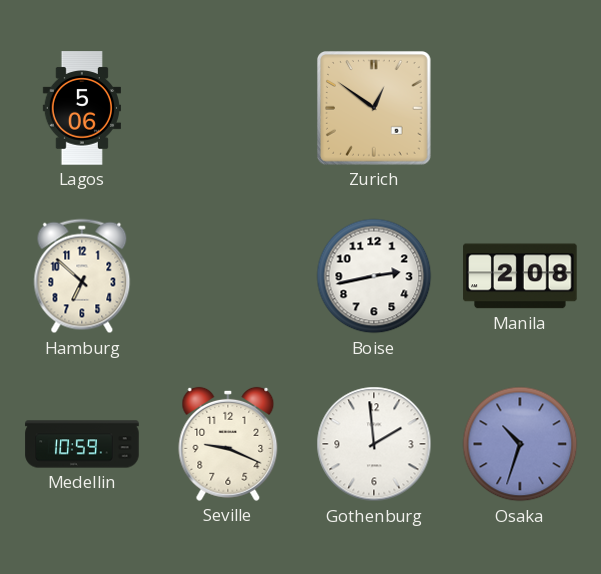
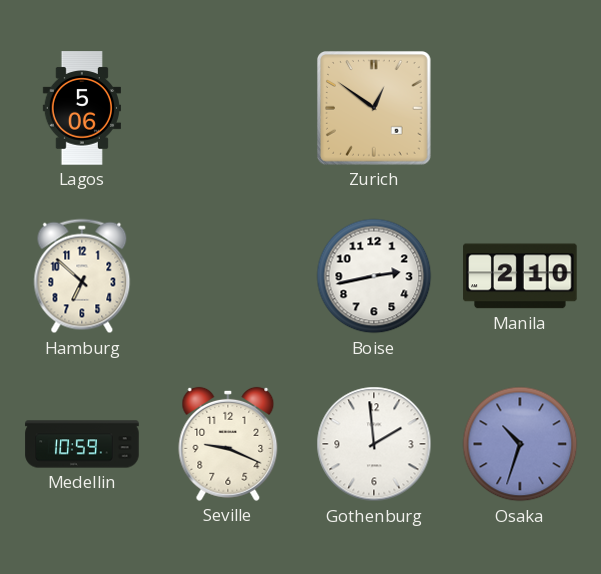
Manila: 2:08 -> 2:10
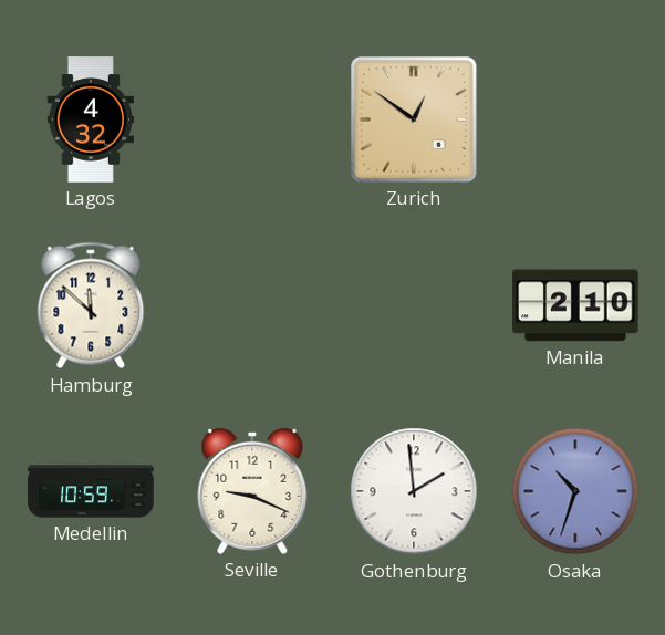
Lagos: 5:06 -> 4:32
Hamburg: 6:52 -> 11:52
Boise: 2:43 -> none
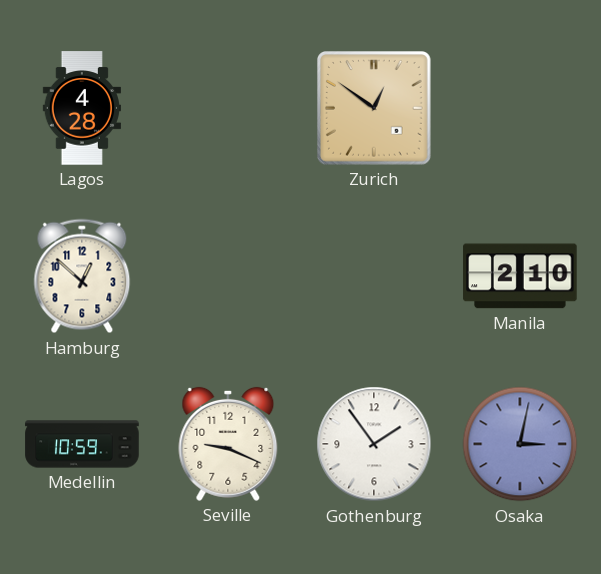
Lagos: 4:32 -> 4:28
Hamburg: 11:52 -> 12:52
Gothenburg: 1:59 -> 1:54
Osaka: 10:33 -> 3:02
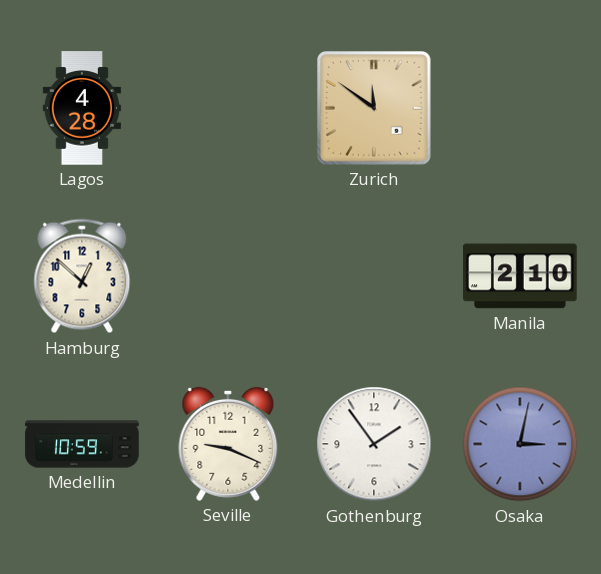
Zurich: 12:51 -> 11:51
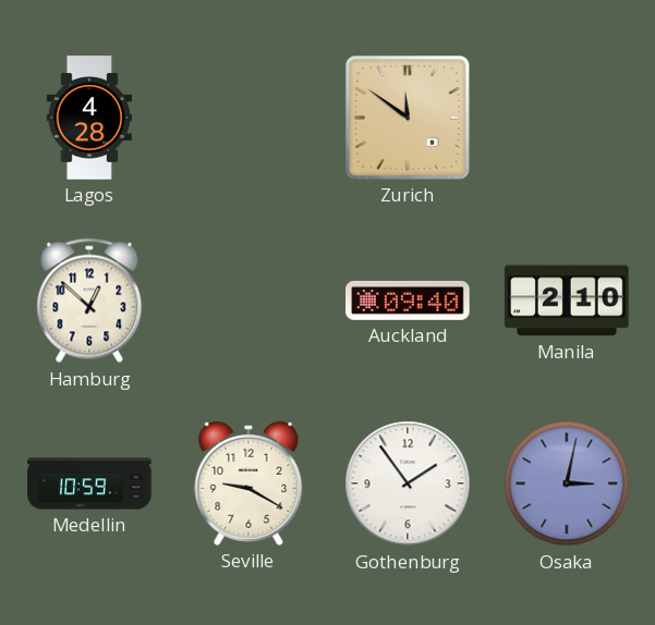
Auckland: none -> 09:40
Seville: 9:19 -> 9:20
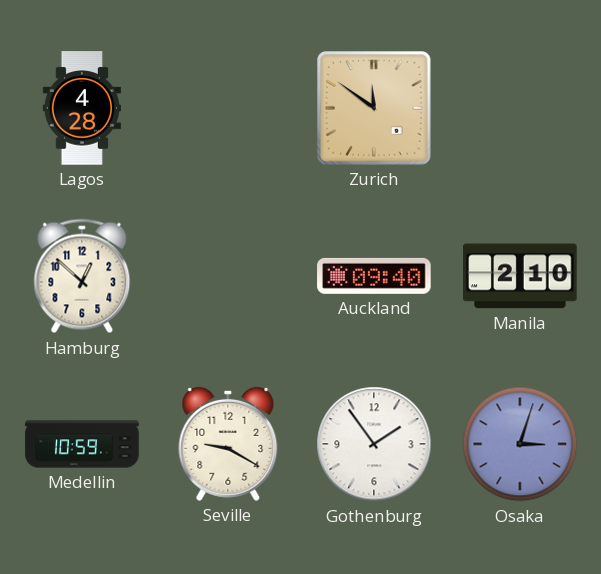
Osaka: 3:02 -> 3:03
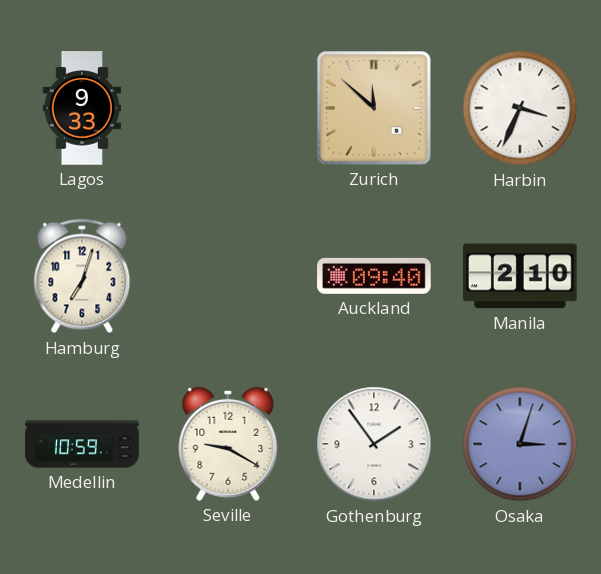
Lagos: 4:28 -> 9:33
Zurich: 11:51 -> 11:52
Harbin: none -> 3:34
Hamburg: 12:52 -> 7:03
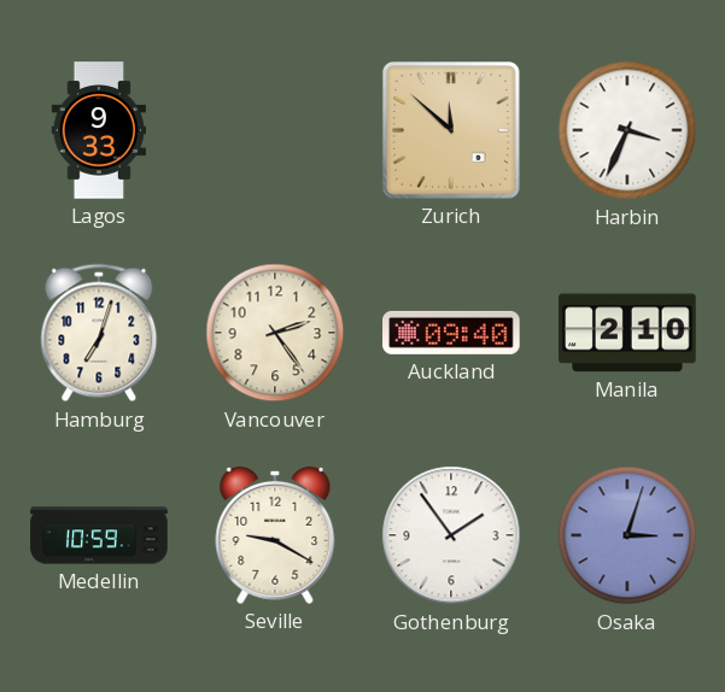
Vancouver: none -> 2:24
